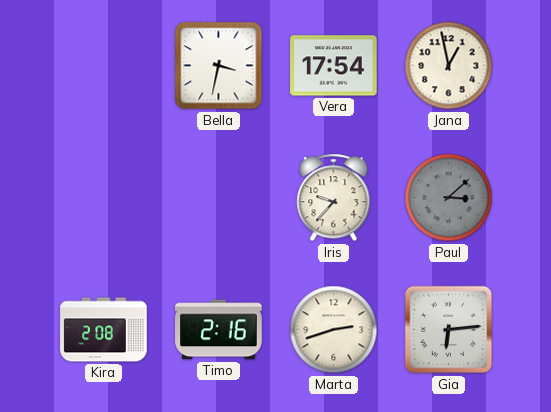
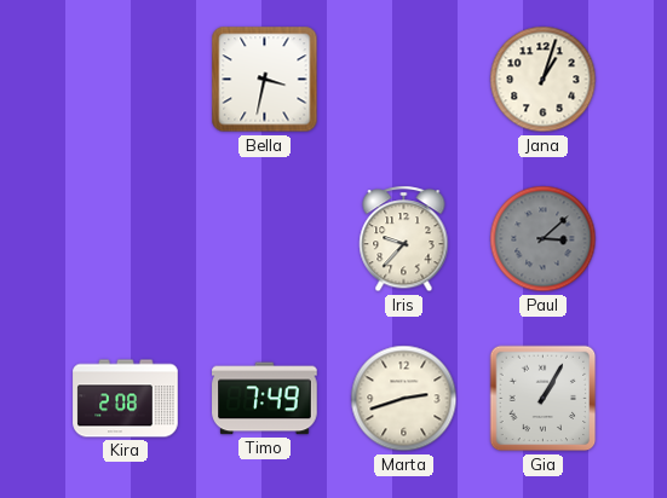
Vera: 17:54 -> none
Jana: 12:58 -> 1:03
Timo: 2:16 -> 7:49
Gia: 6:14 -> 1:05
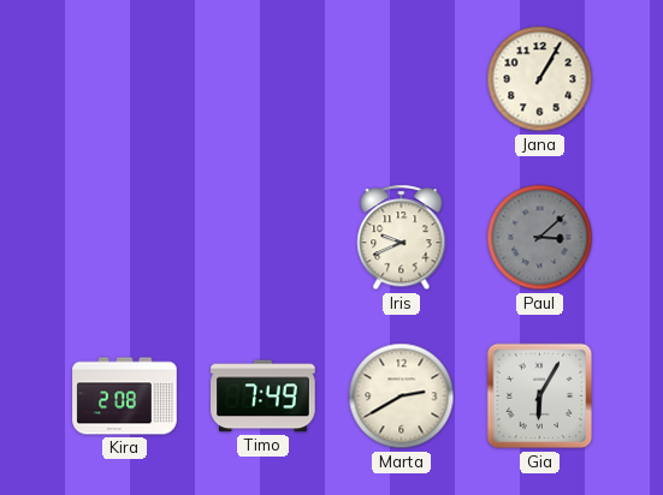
Bella: 3:32 -> none
Jana: 1:03 -> 1:05
Iris: 9:37 -> 9:41
Marta: 2:42 -> 2:40
Gia: 1:05 -> 6:05
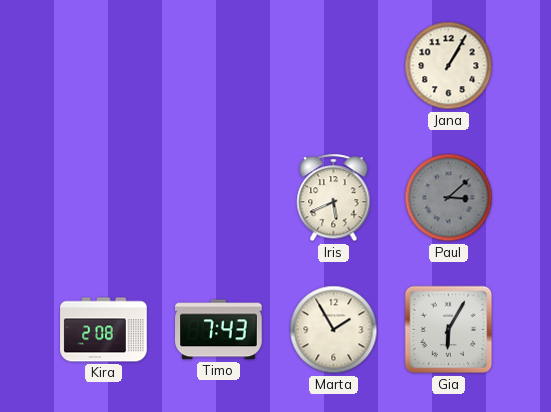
Iris: 9:41 -> 5:41
Timo: 7:49 -> 7:43
Marta: 2:40 -> 1:55
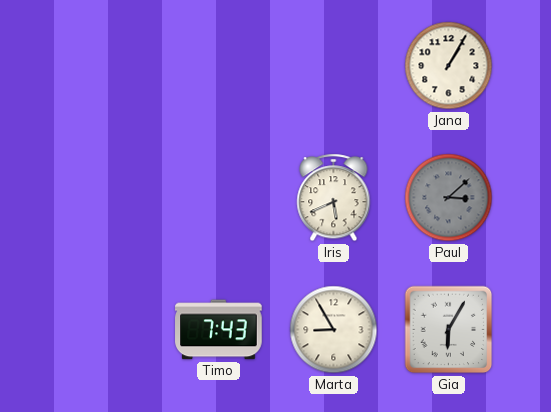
Kira: 2:08 -> none
Marta: 1:55 -> 8:55
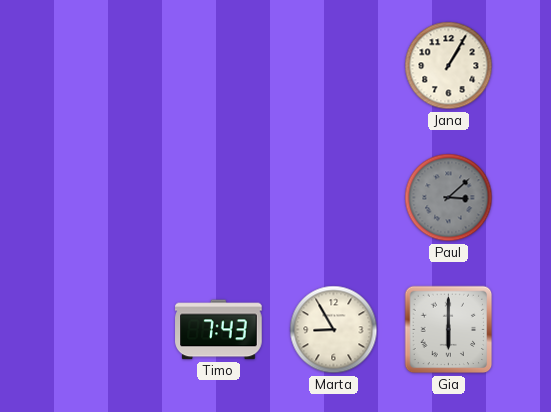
Iris: 5:41 -> none
Gia: 6:05 -> 6:00
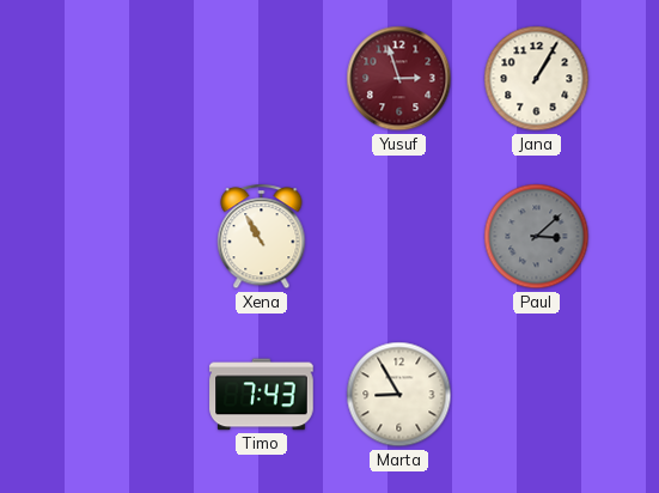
Yusuf: none -> 2:57
Xena: none -> 10:55
Gia: 6:00 -> none
